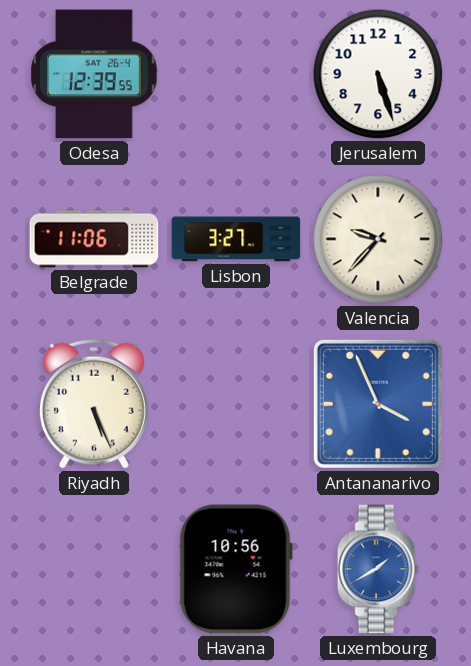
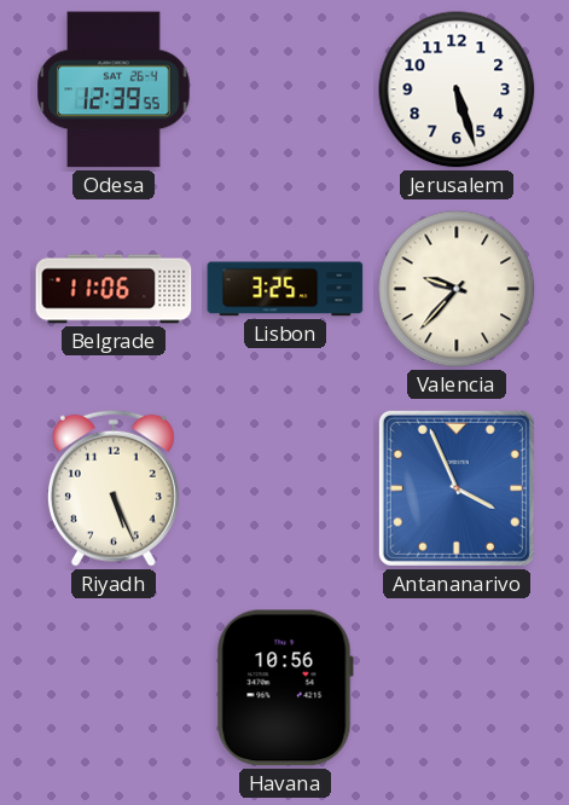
Lisbon: 3:27 -> 3:25
Luxembourg: 1:40 -> none
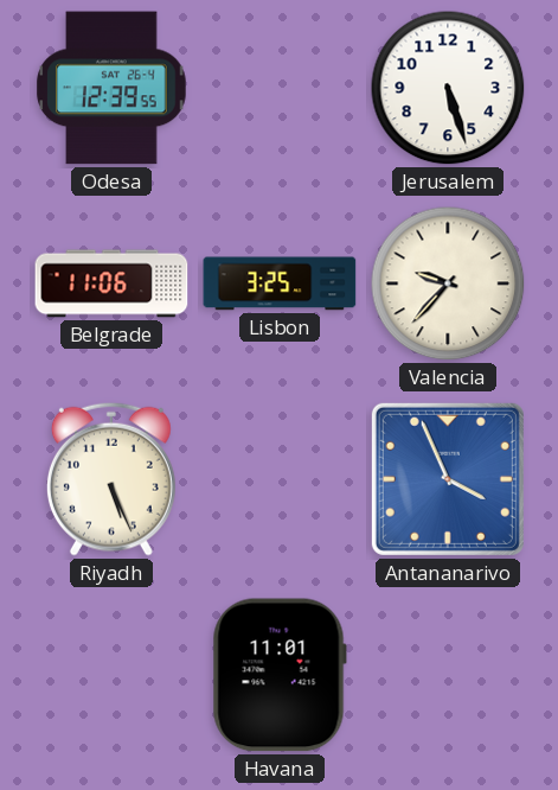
Havana: 10:56 -> 11:01
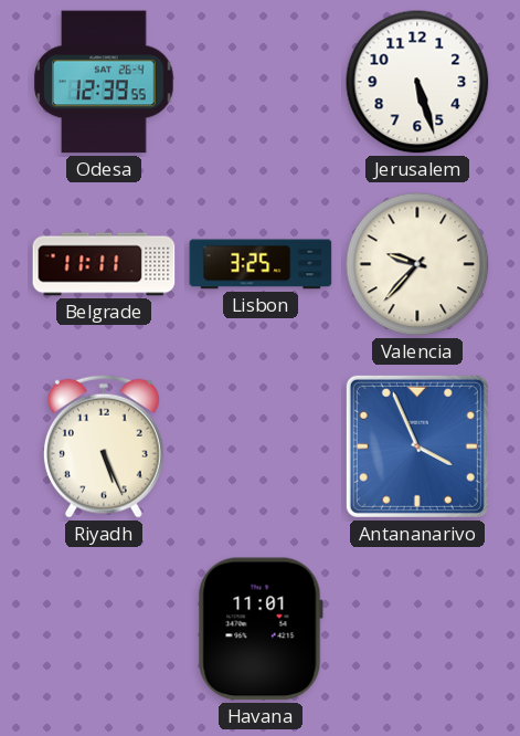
Belgrade: 11:06 -> 11:11
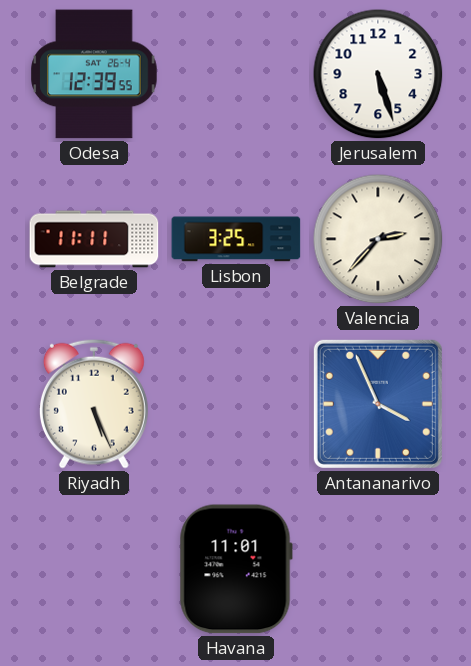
Valencia: 9:37 -> 2:37
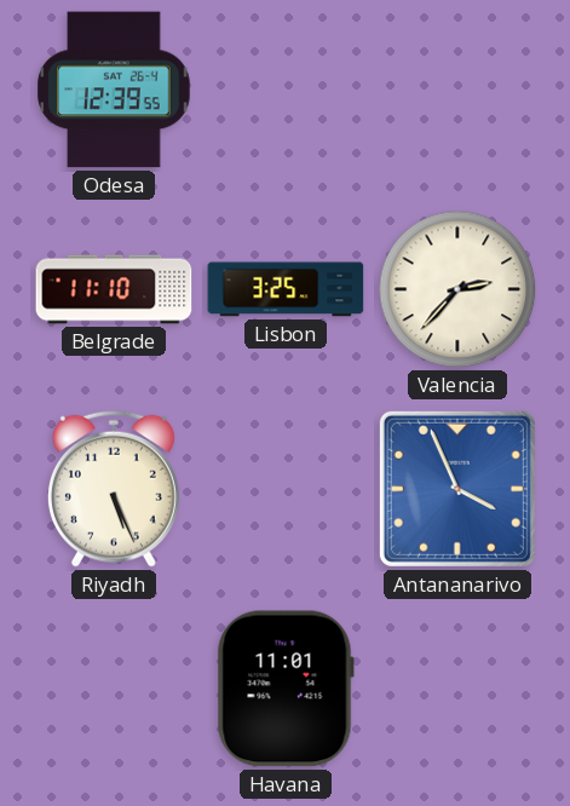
Jerusalem: 5:27 -> none
Belgrade: 11:11 -> 11:10
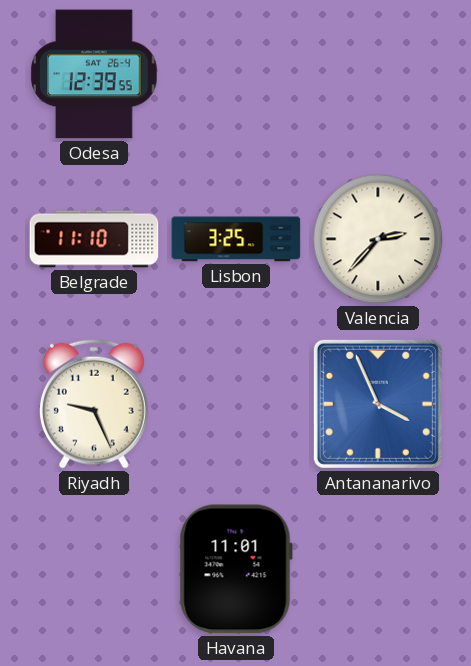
Riyadh: 5:26 -> 9:26
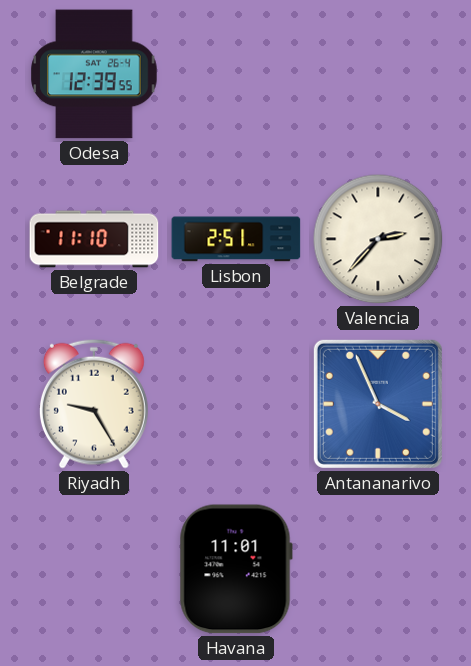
Lisbon: 3:25 -> 2:51
Riyadh: 9:26 -> 9:25
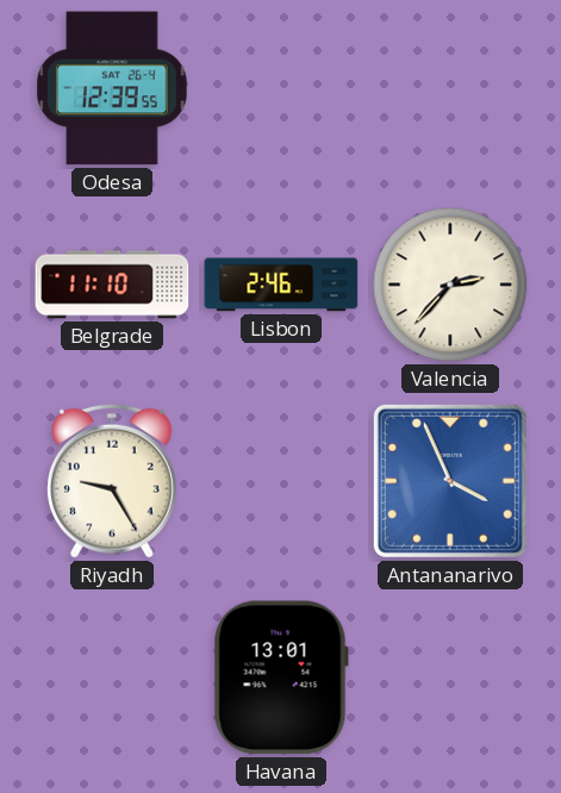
Lisbon: 2:51 -> 2:46
Havana: 11:01 -> 13:01
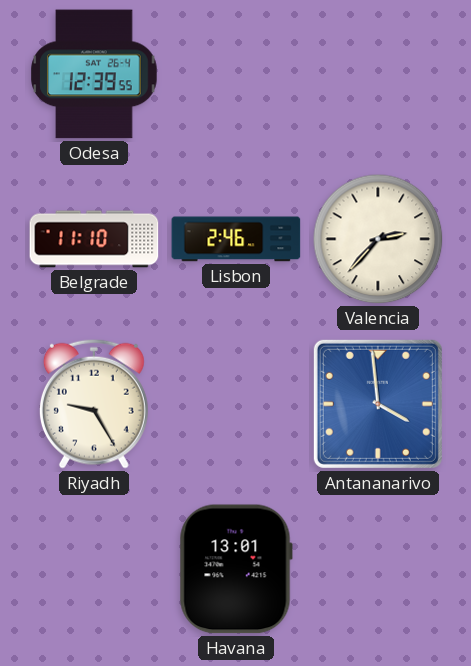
Antananarivo: 3:56 -> 3:59
